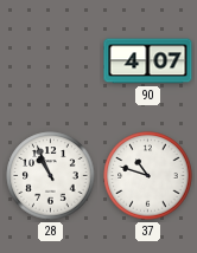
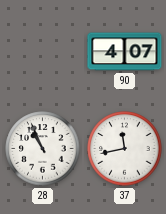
37: 10:48 -> 11:43
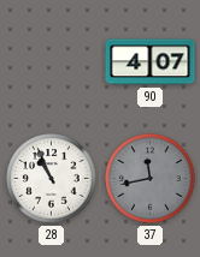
37 dial: white -> grey
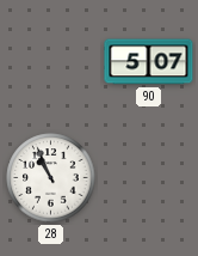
90: 4:07 -> 5:07
37: 11:43 -> none
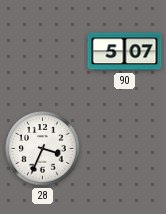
28: 10:56 -> 3:34
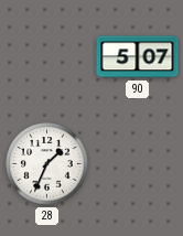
28: 3:34 -> 1:34
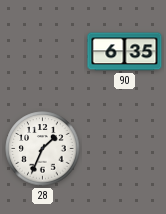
90: 5:07 -> 6:35
